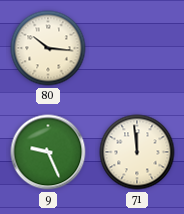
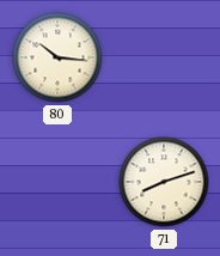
9: 9:26 -> none
71: 11:59 -> 8:12
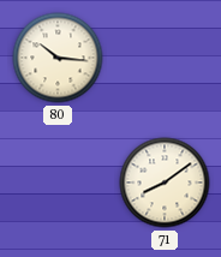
71: 8:12 -> 8:09
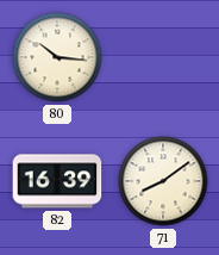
82: none -> 16:39
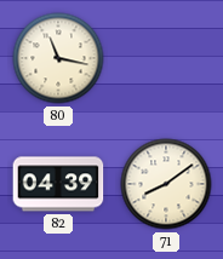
80: 10:16 -> 11:17
82: 16:39 -> 04:39
